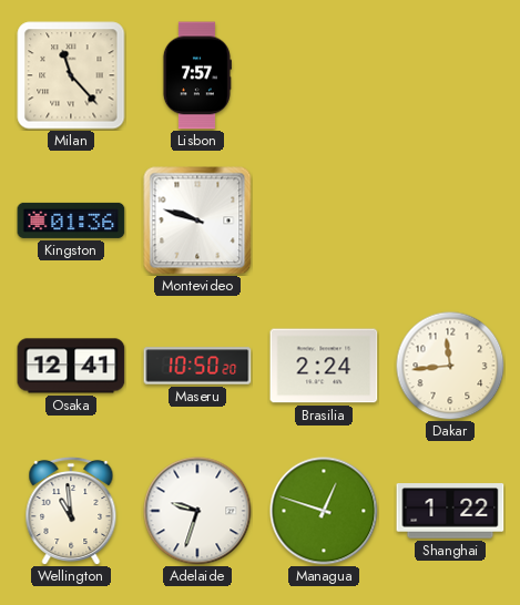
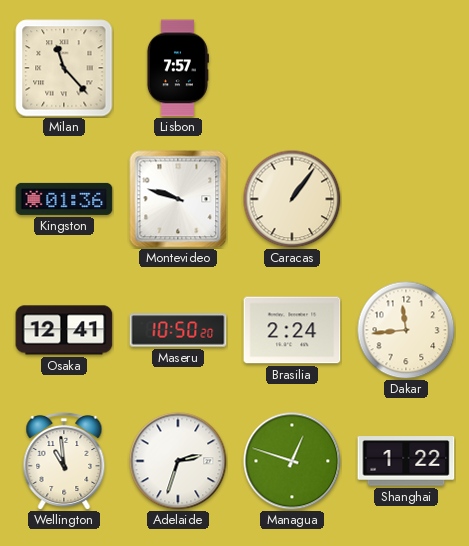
Caracas: none -> 1:06
Adelaide: 9:33 -> 2:33
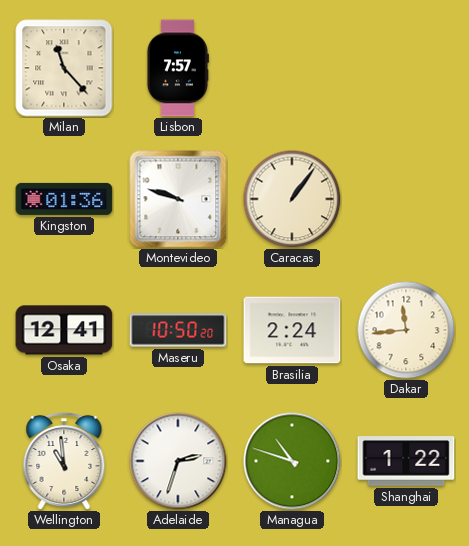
Managua: 12:48 -> 10:48
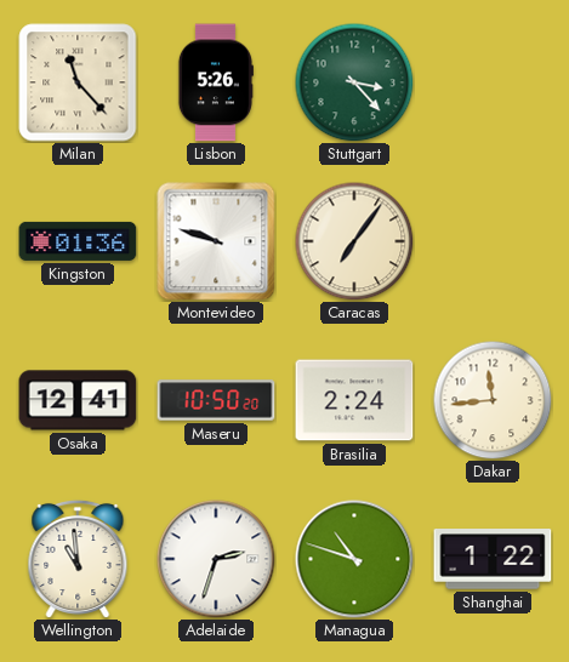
Lisbon: 7:57 -> 5:26
Stuttgart: none -> 3:23
Caracas: 1:06 -> 7:06
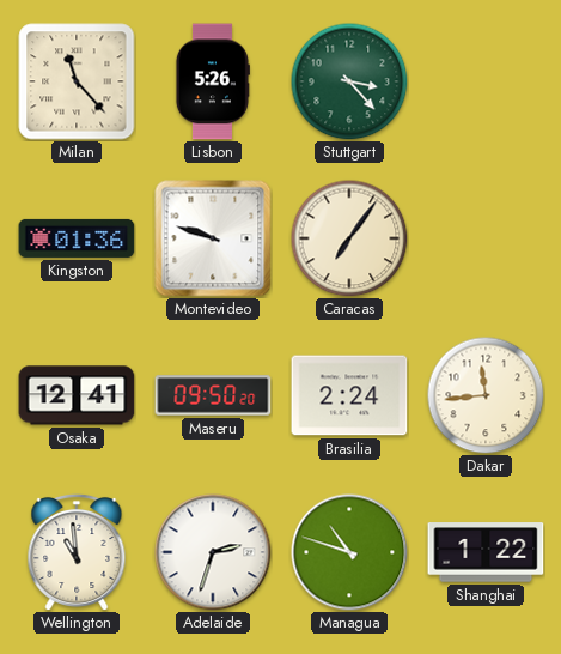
Maseru: 10:50 -> 09:50
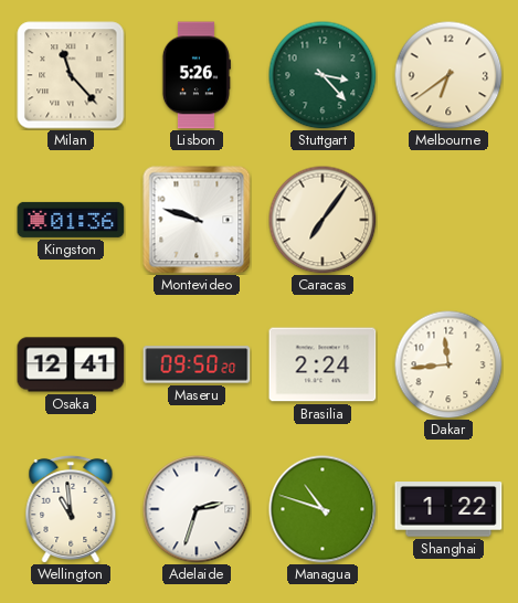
Melbourne: none -> 6:39
